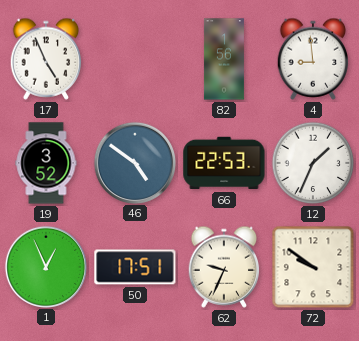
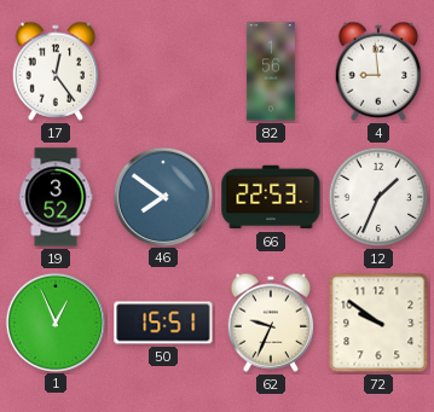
17: 4:56 -> 12:24
46: 4:51 -> 7:51
50: 17:51 -> 15:51
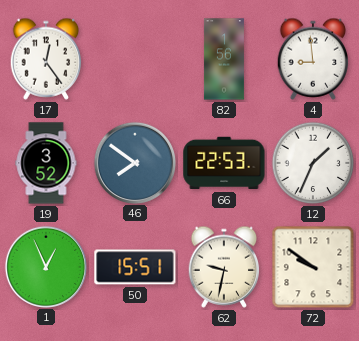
62: 9:34 -> 9:32
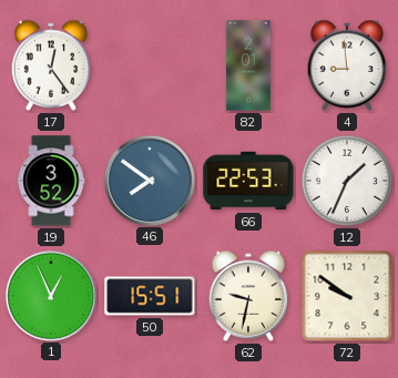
82: 1:56 -> 2:01
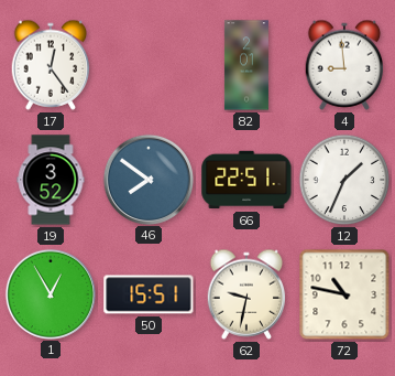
66: 22:53 -> 22:51
1: 12:56 -> 12:55
72: 9:51 -> 10:47
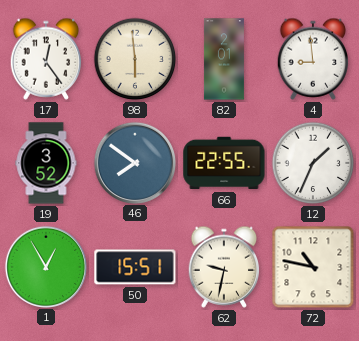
98: none -> 5:59
66: 22:51 -> 22:55
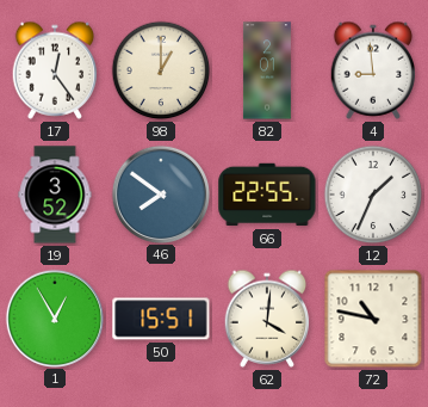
98: 5:59 -> 1:00
62: 9:32 -> 4:01
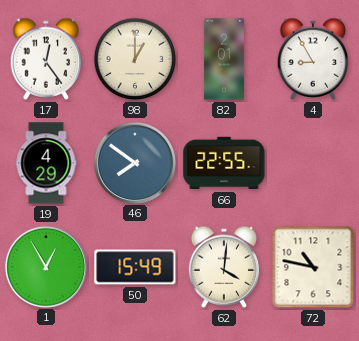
4: 8:59 -> 8:55
19: 3:52 -> 4:29
12: 1:34 -> none
50: 15:51 -> 15:49
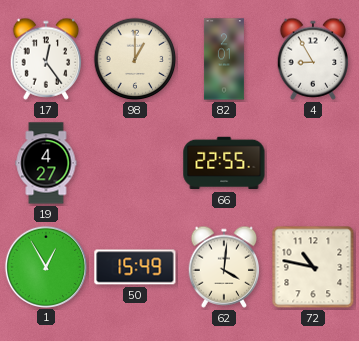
19: 4:29 -> 4:27
46: 7:51 -> none
